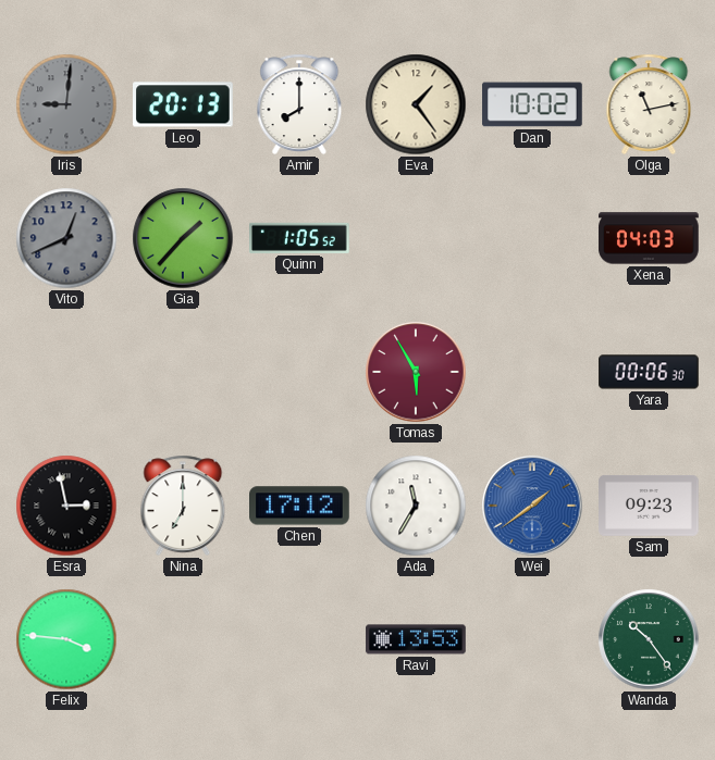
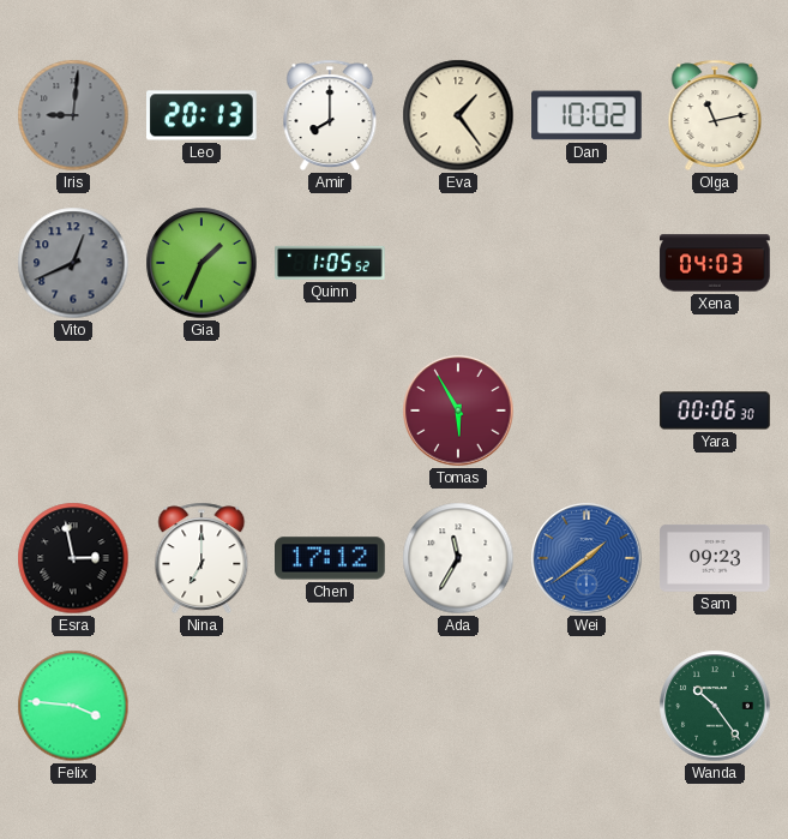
Gia: 1:37 -> 1:34
Ravi: 13:53 -> none
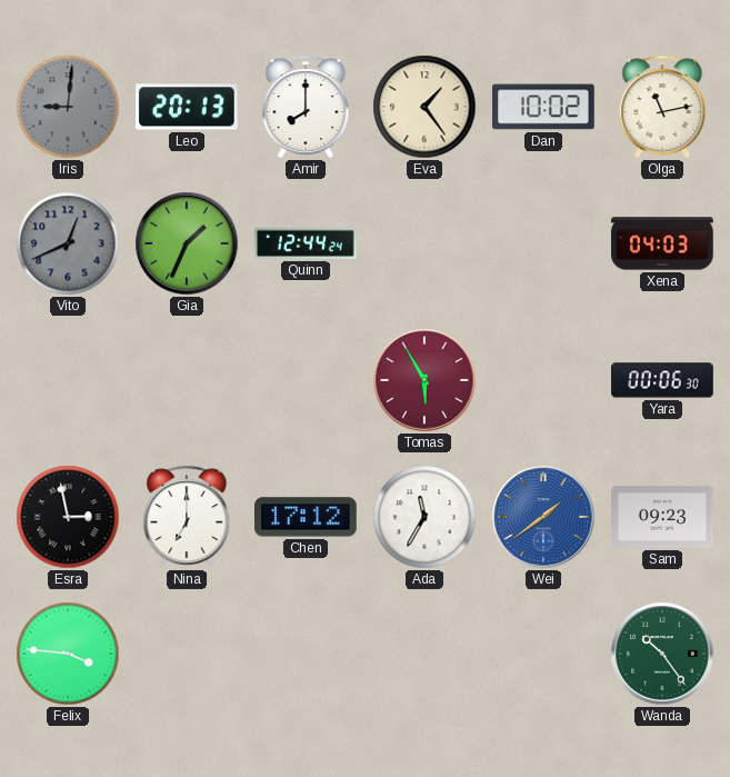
Quinn: 1:05 -> 12:44
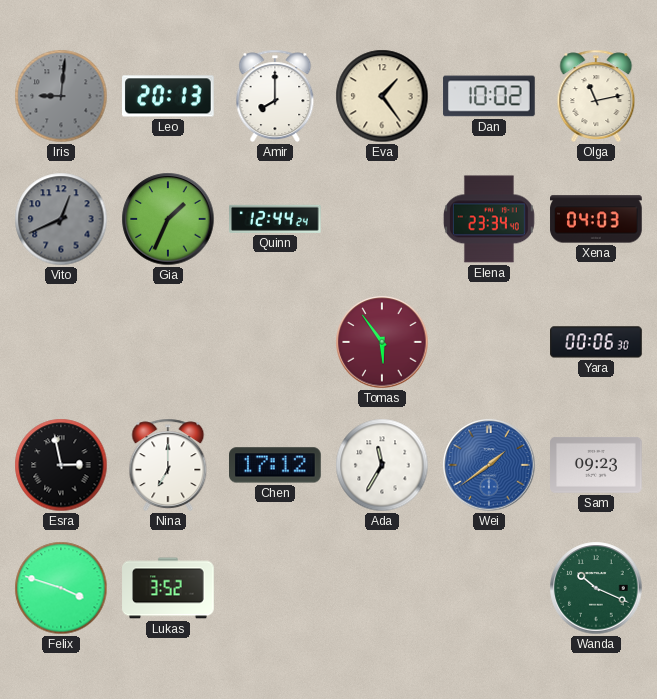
Elena: none -> 23:34
Tomas: 5:55 -> 5:54
Felix: 3:46 -> 3:48
Lukas: none -> 3:52
Wanda: 10:24 -> 10:19
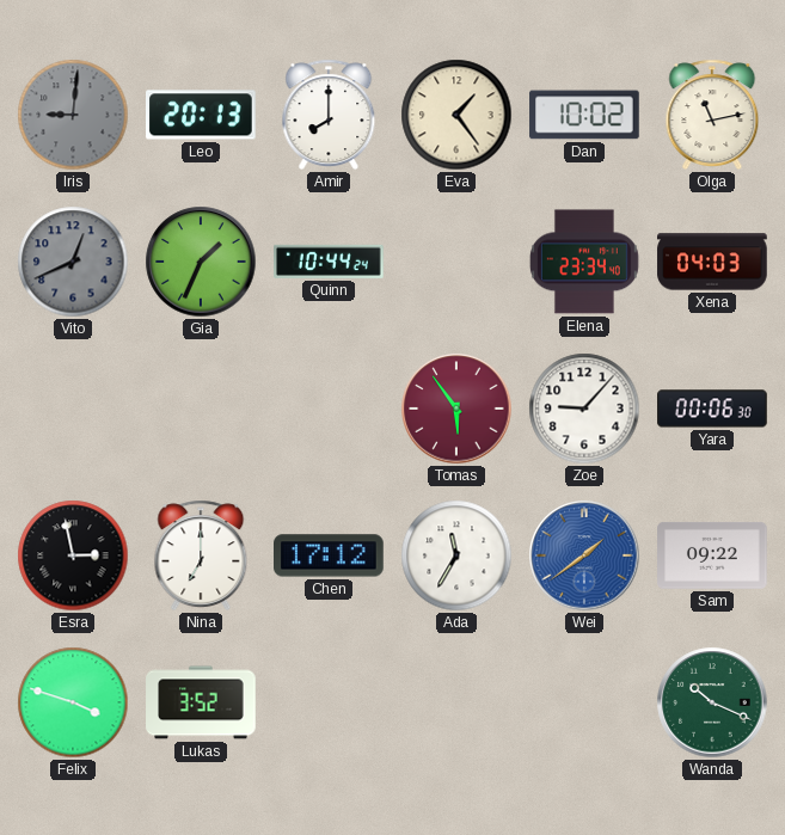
Quinn: 12:44 -> 10:44
Zoe: none -> 9:07
Sam: 09:23 -> 09:22
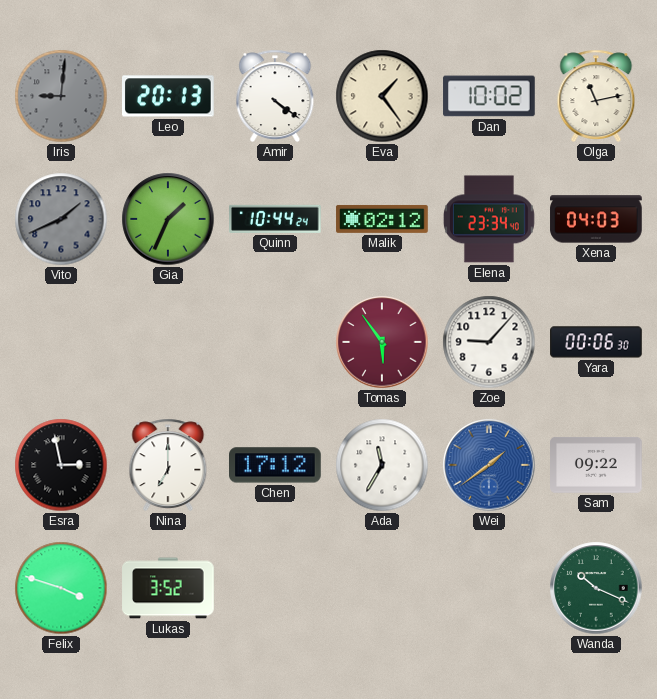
Amir: 8:00 -> 4:21
Vito: 12:41 -> 1:41
Malik: none -> 02:12
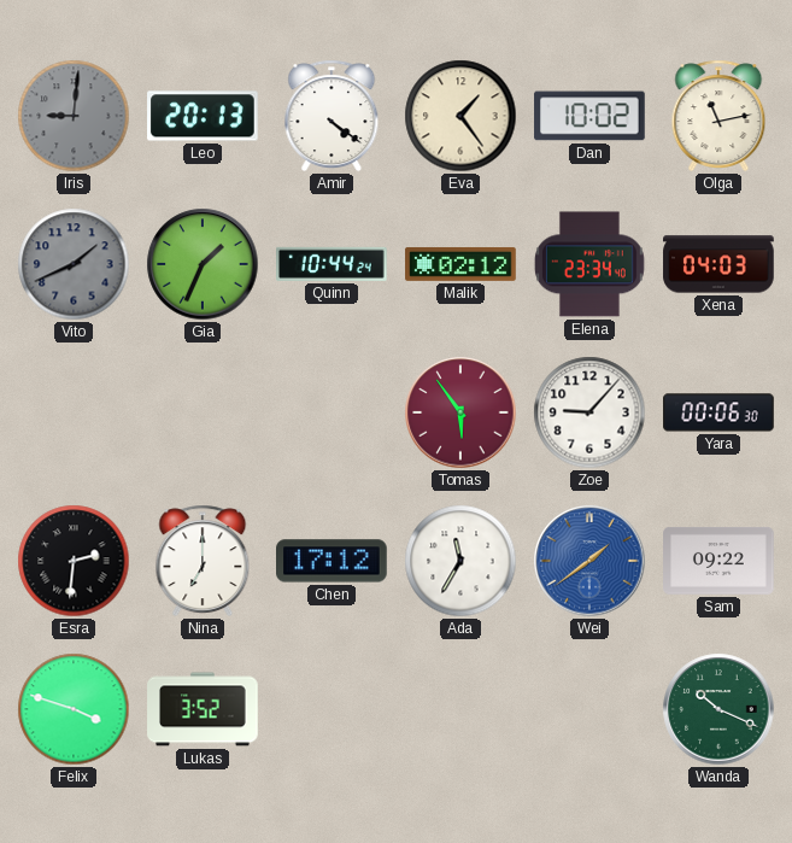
Esra: 2:58 -> 2:31
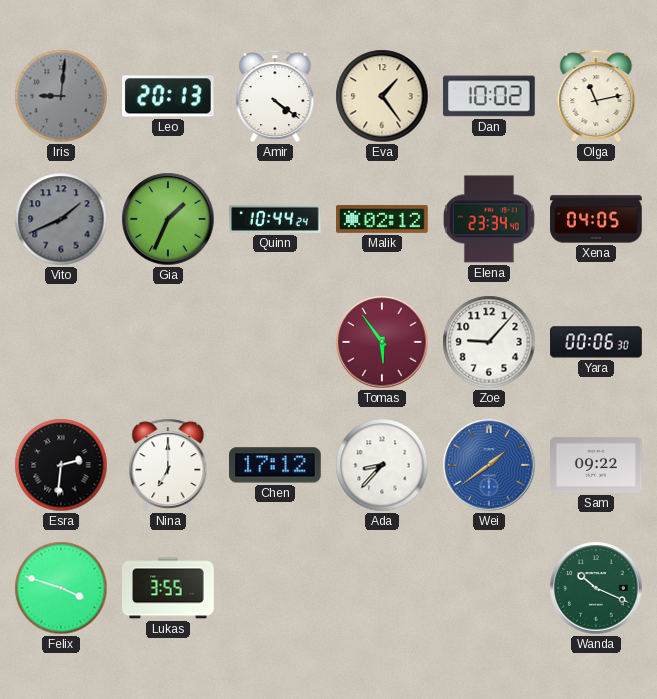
Xena: 04:03 -> 04:05
Ada: 11:35 -> 8:37
Lukas: 3:52 -> 3:55
